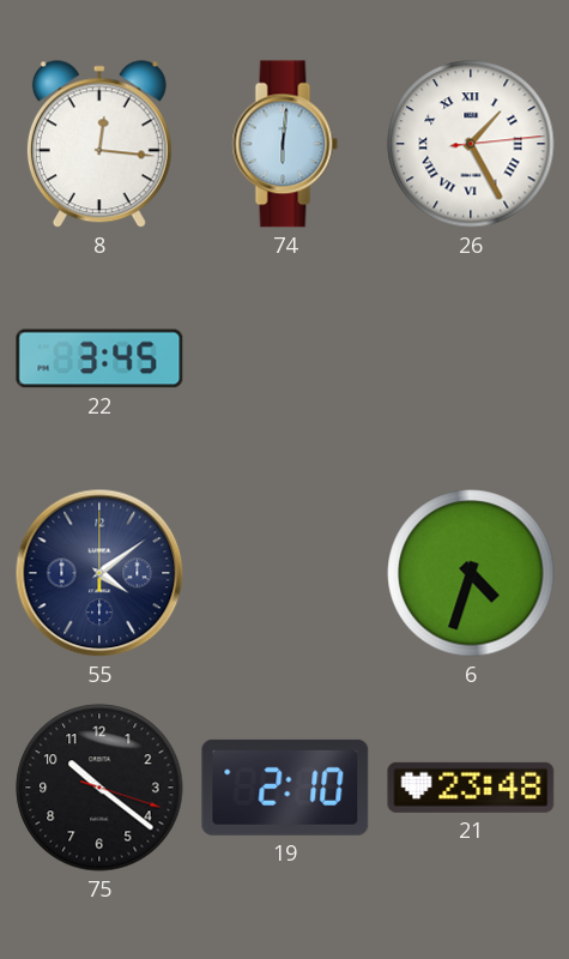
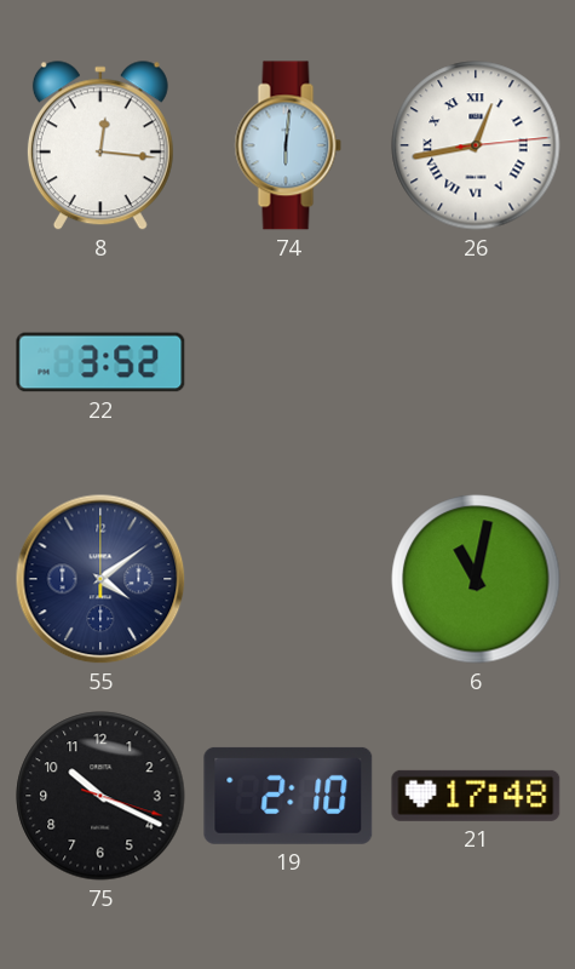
26: 1:25 -> 12:43
22: 3:45 -> 3:52
6: 4:33 -> 11:02
75: 10:21 -> 10:19
21: 23:48 -> 17:48
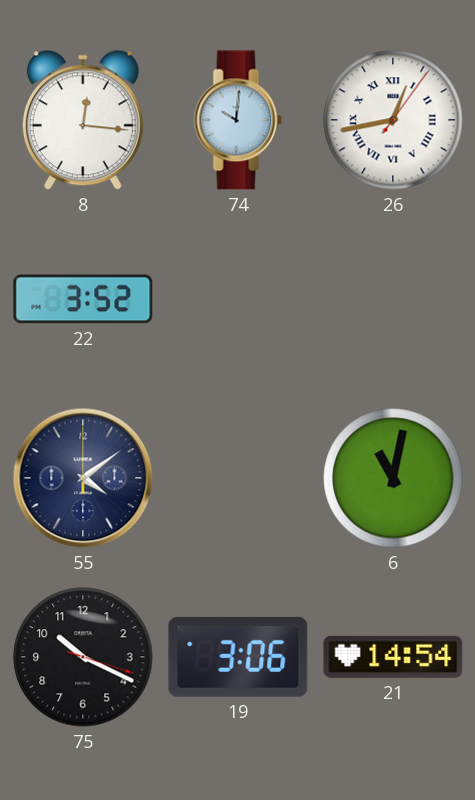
74: 6:01 -> 10:01
26: 12:43:14 -> 12:43:06
19: 2:10 -> 3:06
21: 17:48 -> 14:54
